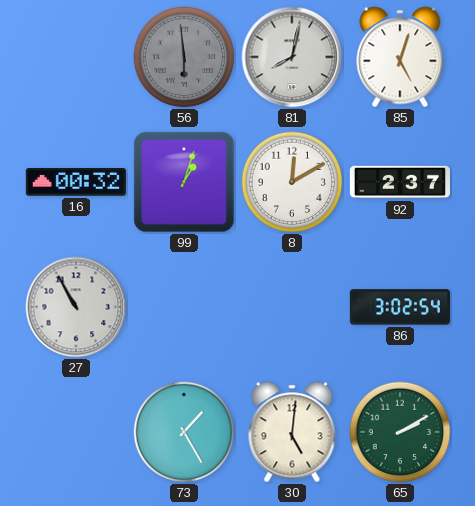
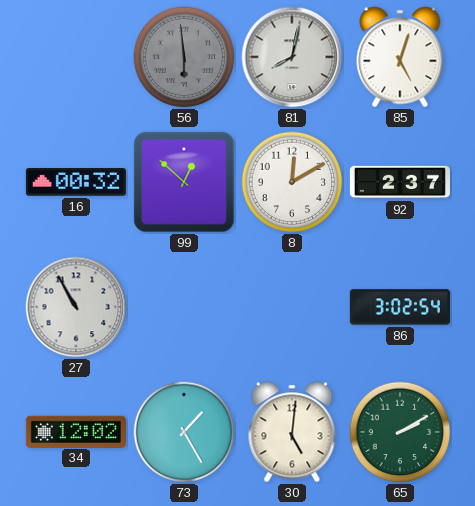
99: 1:03 -> 12:52
34: none -> 12:02
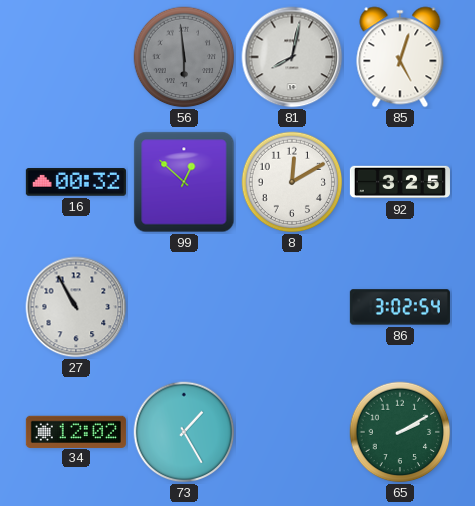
92: 2:37 -> 3:25
30: 5:01 -> none
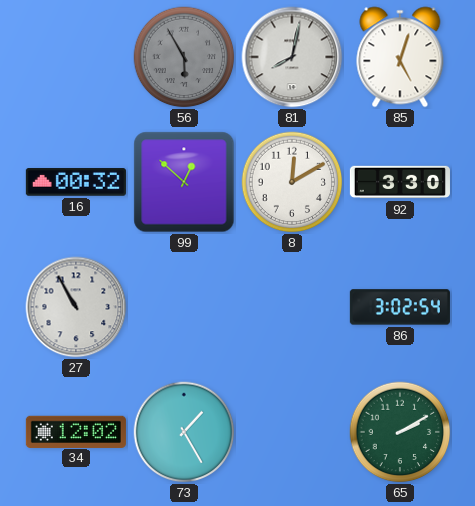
56: 5:59 -> 5:55
92: 3:25 -> 3:30
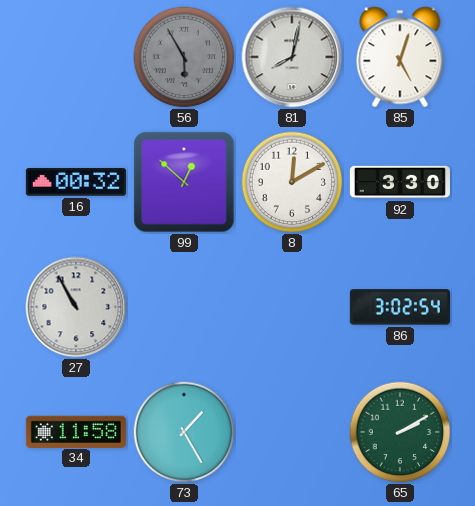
34: 12:02 -> 11:58
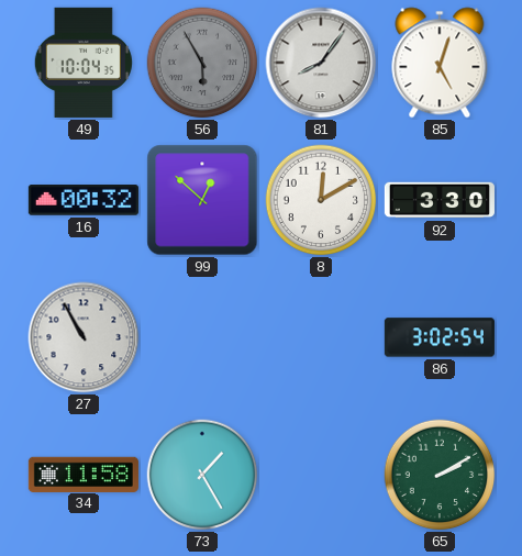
49: none -> 10:04
81: 8:02 -> 8:06
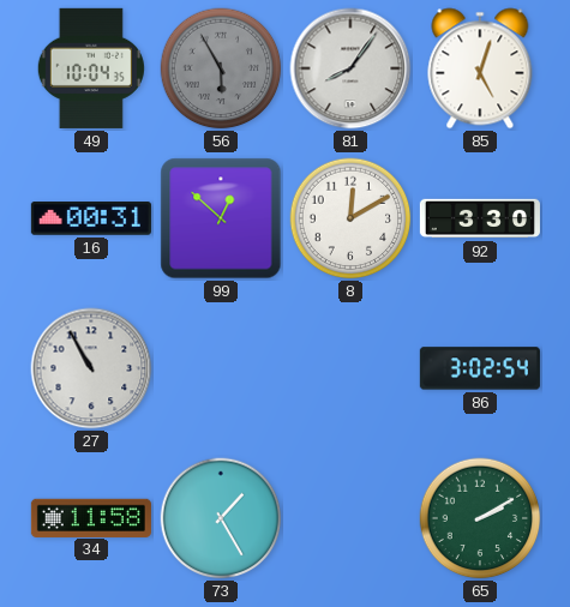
16: 00:32 -> 00:31
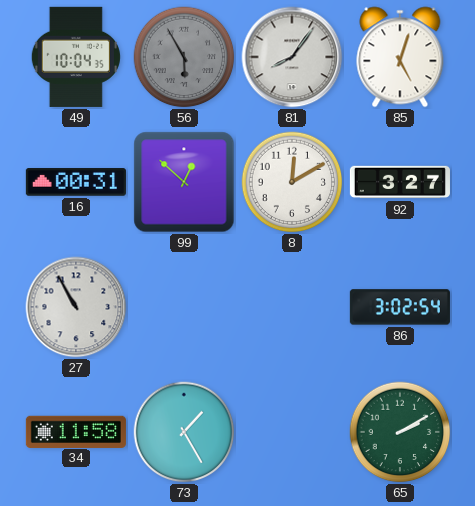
92: 3:30 -> 3:27
